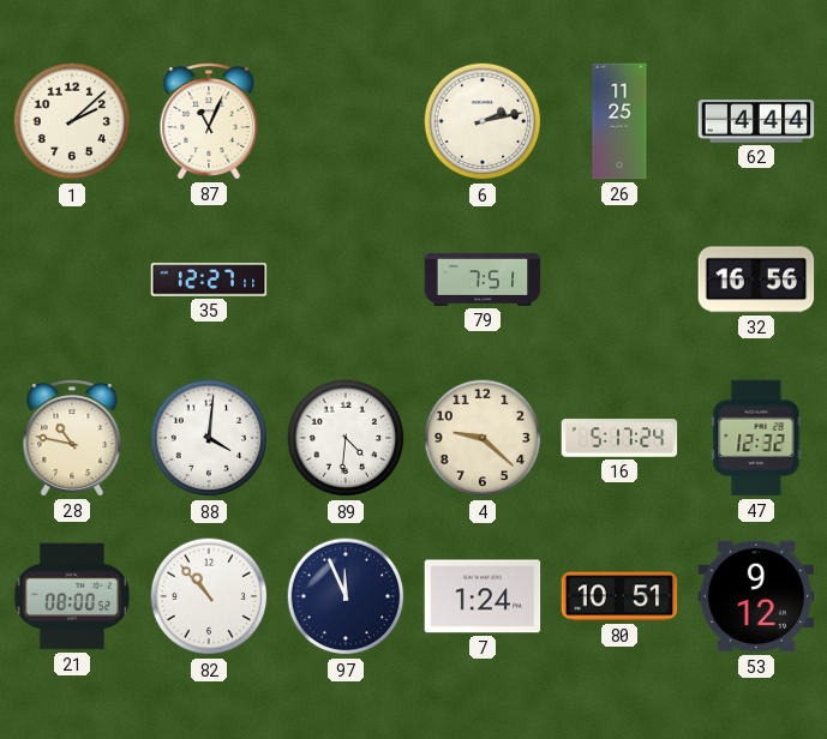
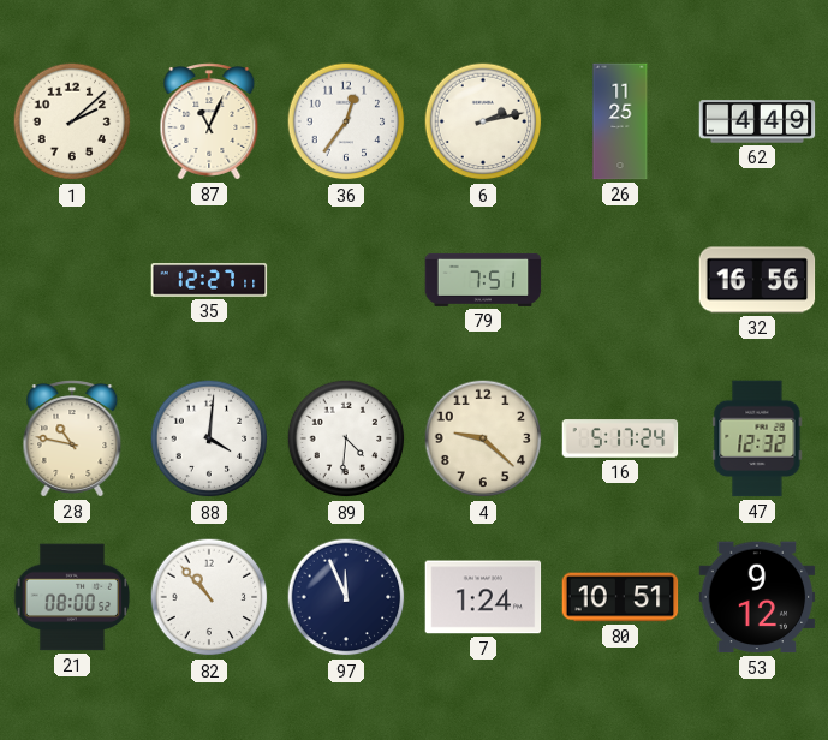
36: none -> 12:36
62: 4:44 -> 4:49
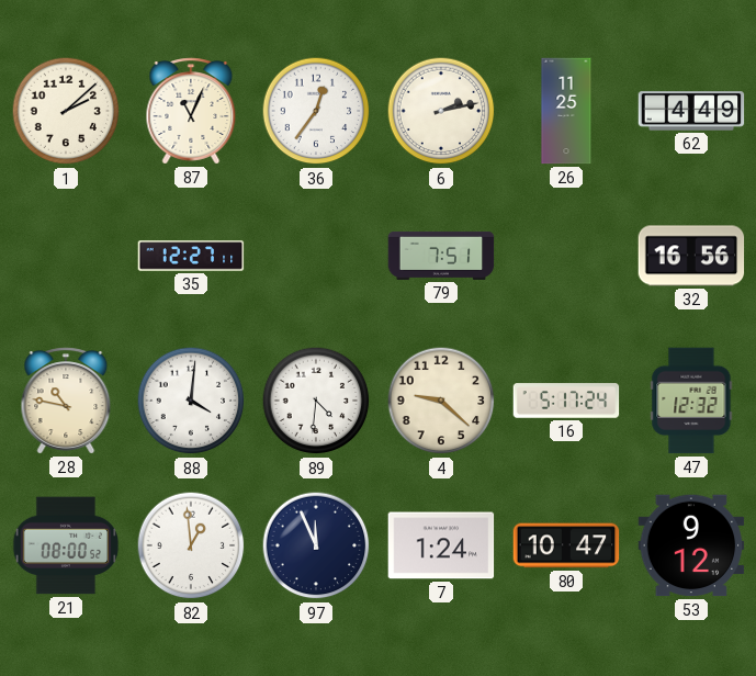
82: 10:53 -> 12:59
80: 10:51 -> 10:47
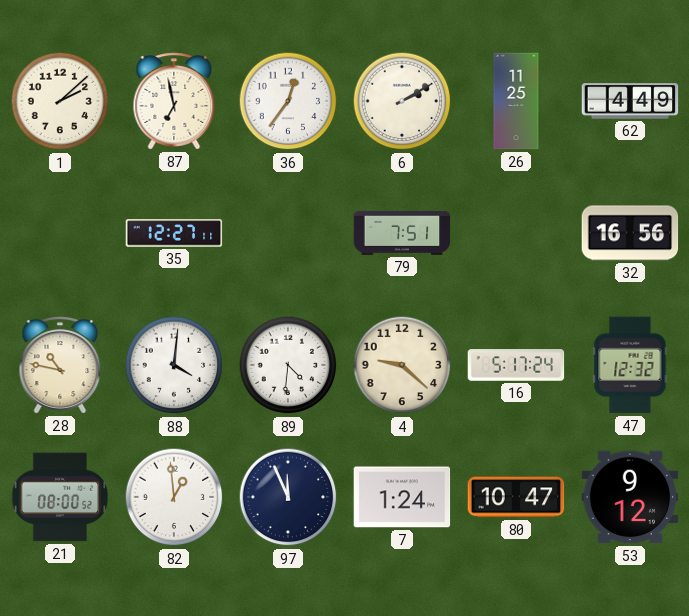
87: 11:04 -> 6:58
6: 2:13 -> 2:10
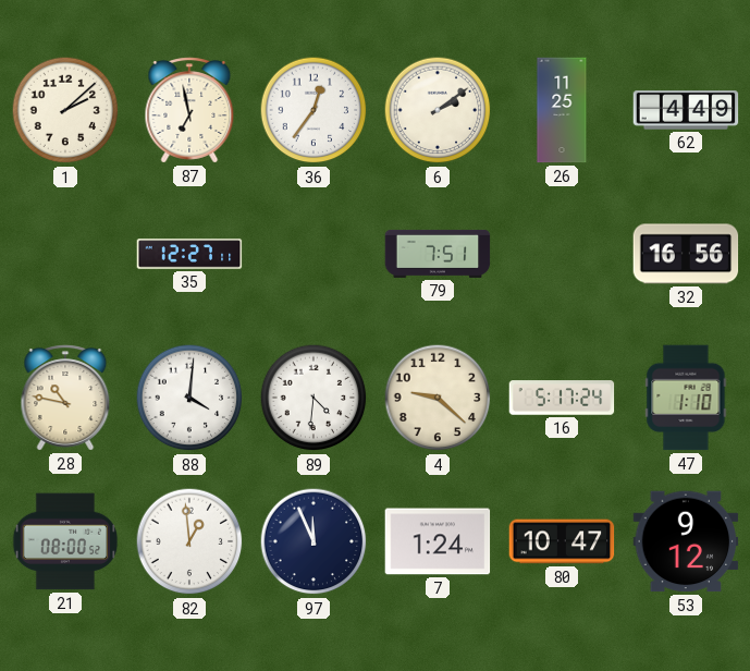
6: 2:10 -> 2:09
47: 12:32 -> 1:10
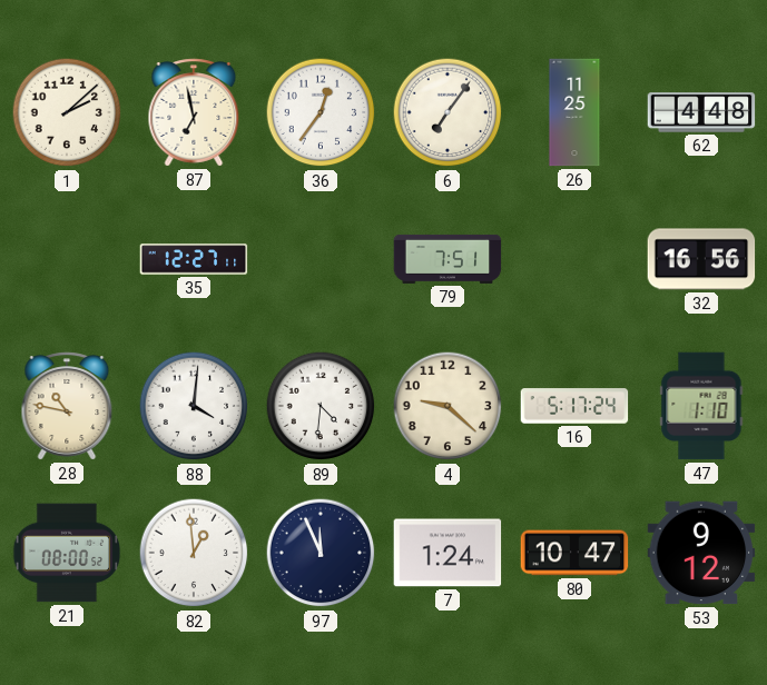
6: 2:09 -> 7:06
62: 4:49 -> 4:48
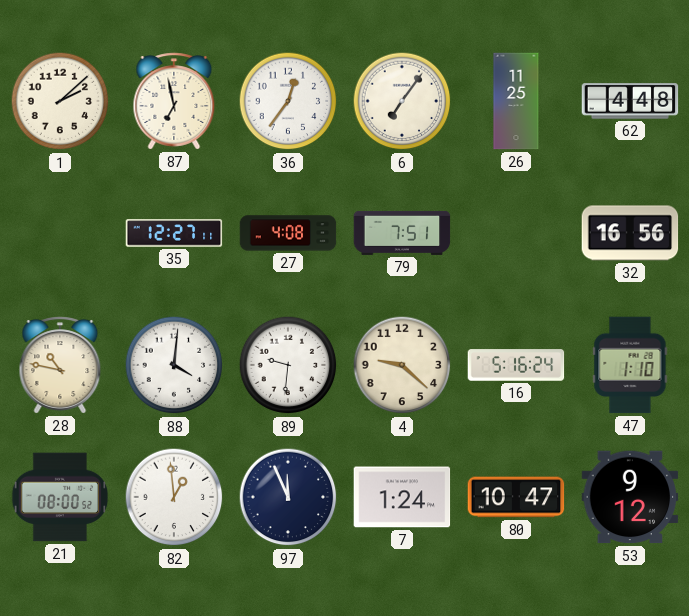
27: none -> 4:08
89: 4:31 -> 9:31
16: 5:17 -> 5:16
